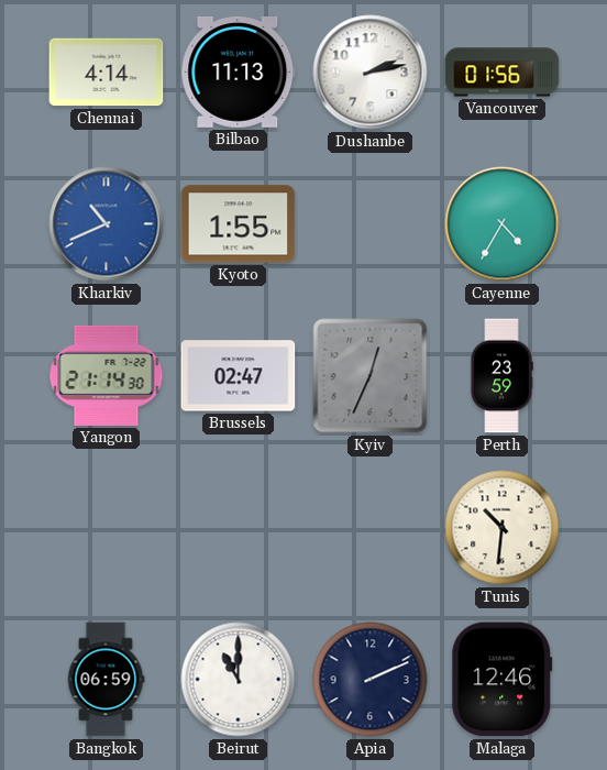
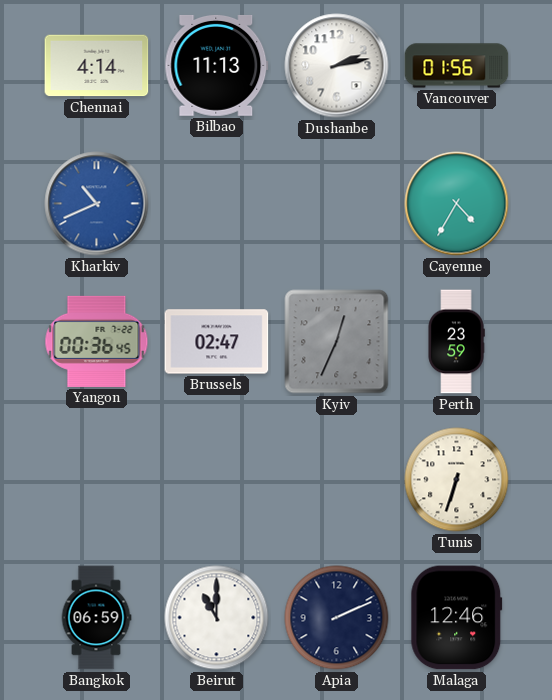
Kyoto: 1:55 -> none
Yangon: 21:14 -> 00:36
Tunis: 10:31 -> 6:33
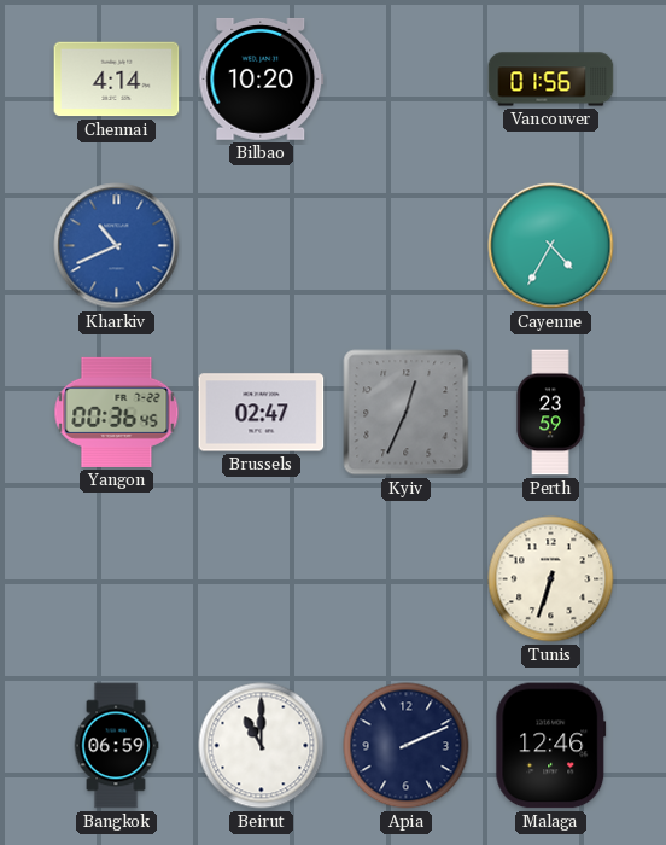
Bilbao: 11:13 -> 10:20
Dushanbe: 2:13 -> none
